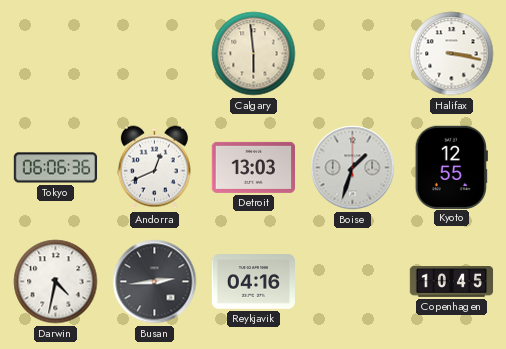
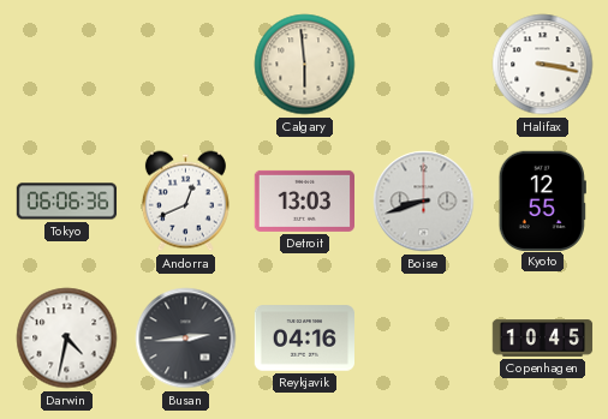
Boise: 1:33 -> 8:42
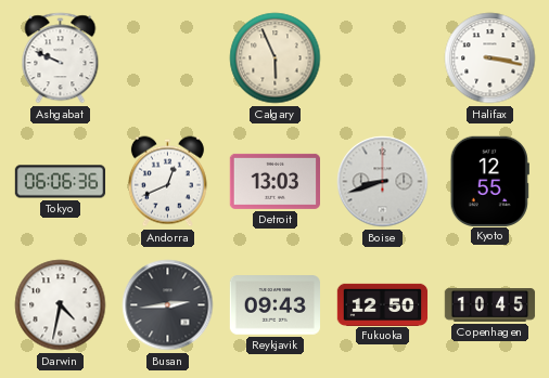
Ashgabat: none -> 9:49
Calgary: 5:59 -> 5:56
Reykjavik: 04:16 -> 09:43
Fukuoka: none -> 12:50
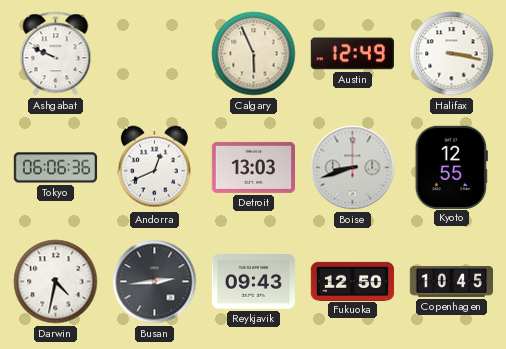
Austin: none -> 12:49
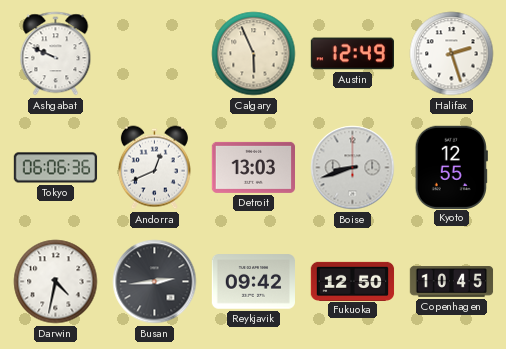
Halifax: 3:17 -> 2:27
Reykjavik: 09:43 -> 09:42
